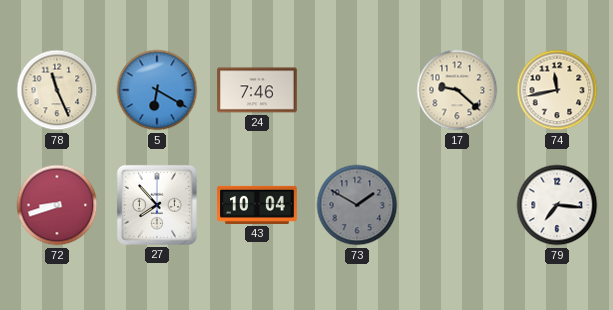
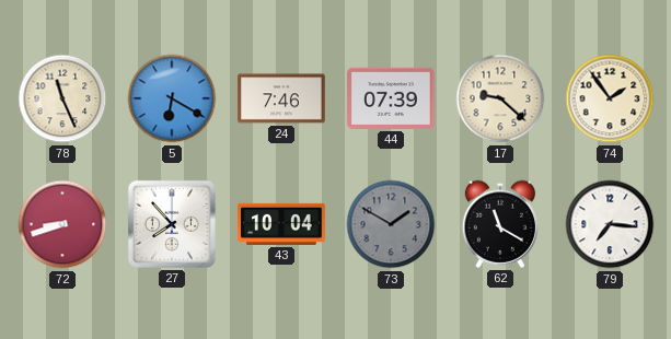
44: none -> 07:39
74: 11:43 -> 1:54
62: none -> 11:20
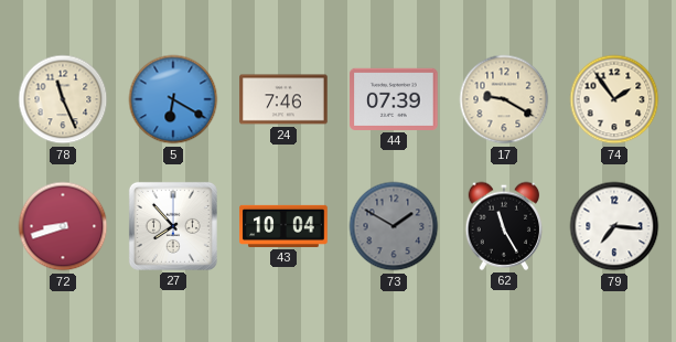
17: 9:22 -> 9:20
62: 11:20 -> 11:25
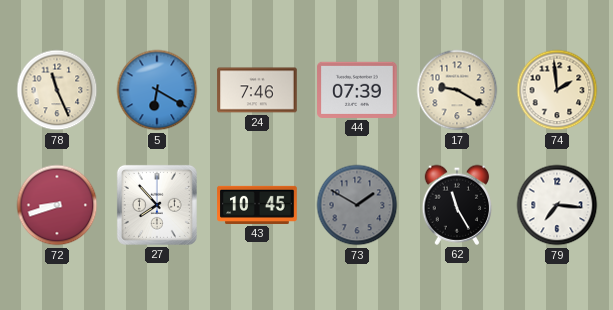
74: 1:54 -> 1:59
43: 10:04 -> 10:45
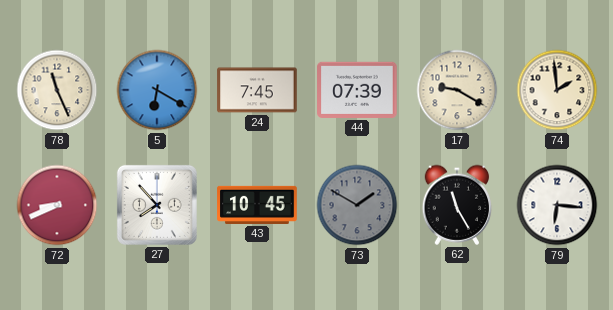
24: 7:46 -> 7:45
72: 8:42 -> 8:41
79: 7:16 -> 6:16
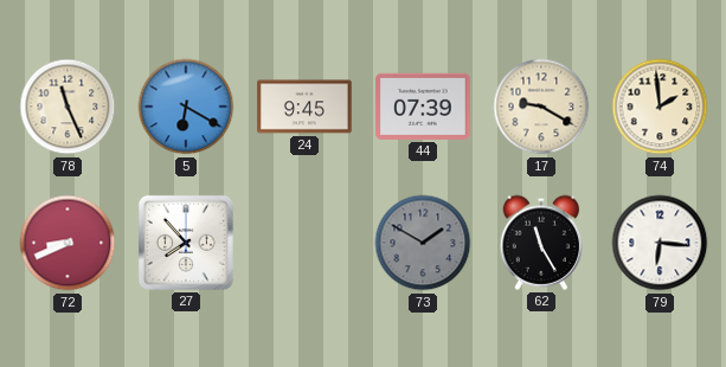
24: 7:45 -> 9:45
43: 10:45 -> none
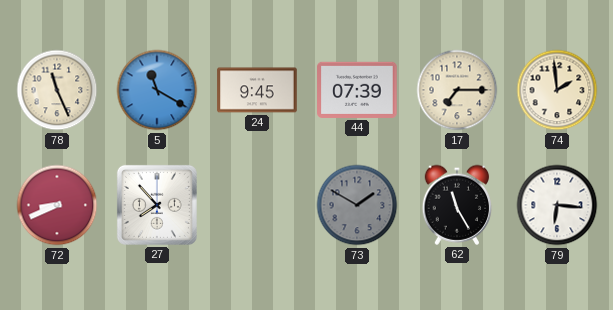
5: 6:20 -> 11:20
17: 9:20 -> 7:15
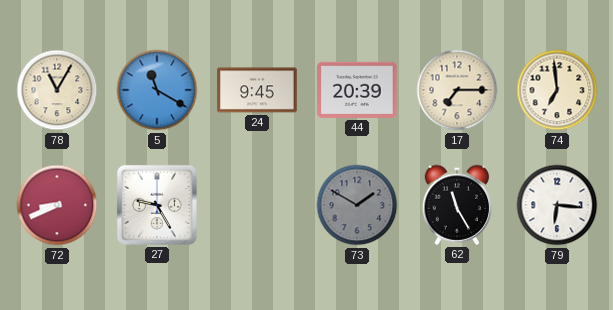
78: 11:26 -> 11:05
44: 07:39 -> 20:39
74: 1:59 -> 6:59
27: 7:53 -> 9:25
